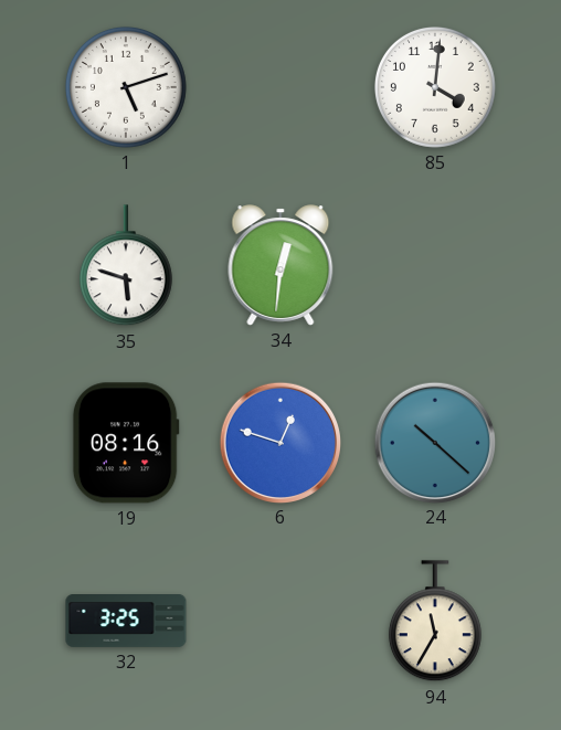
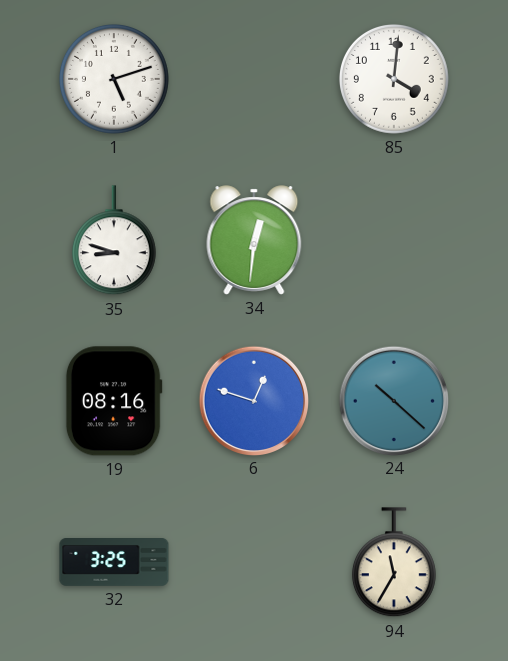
35: 5:48 -> 8:48
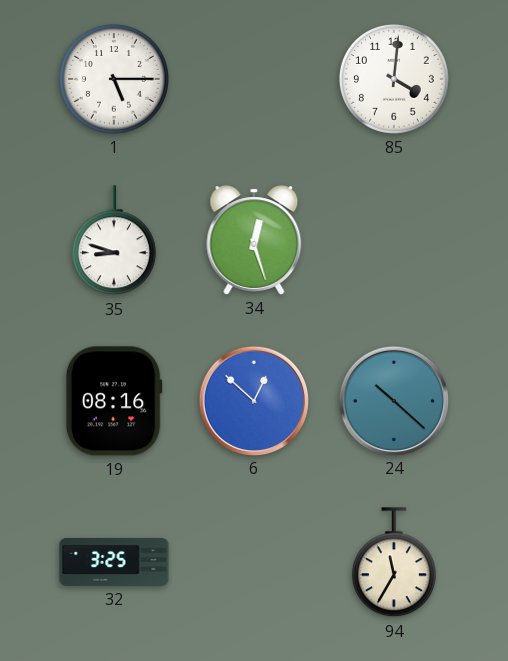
1: 5:12 -> 5:15
34: 12:31 -> 12:27
6: 12:48 -> 12:52
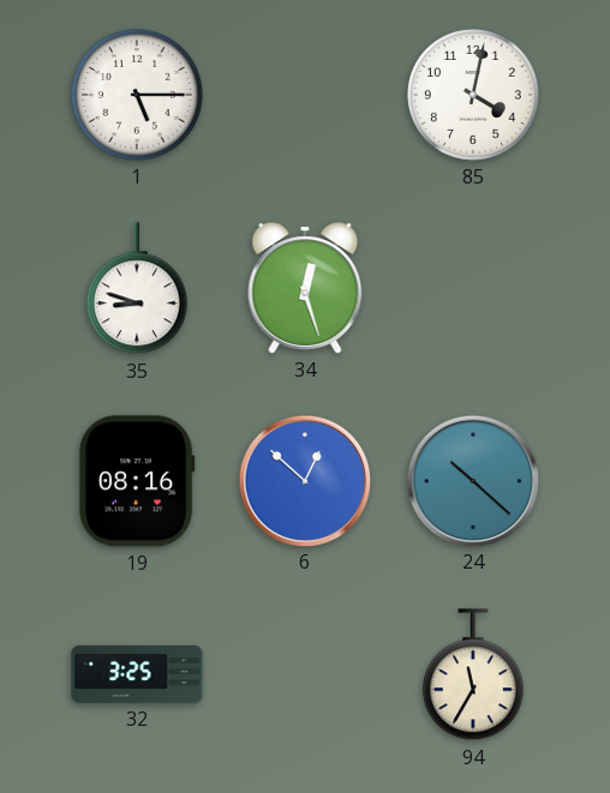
85: 4:01 -> 4:02
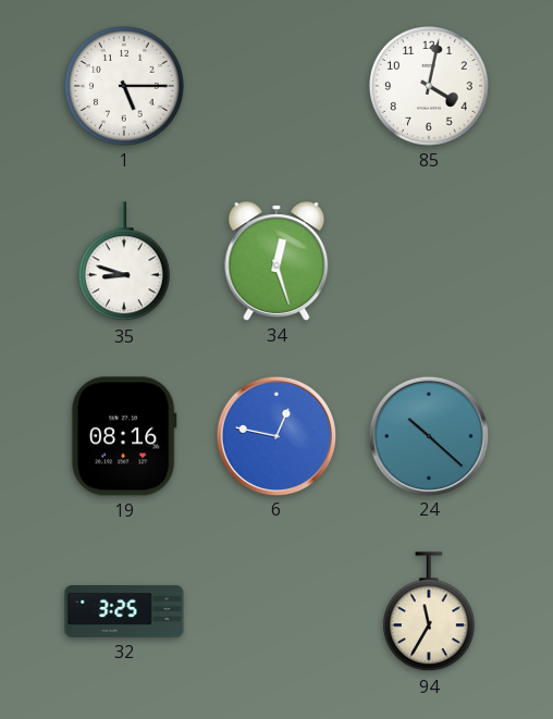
6: 12:52 -> 12:47
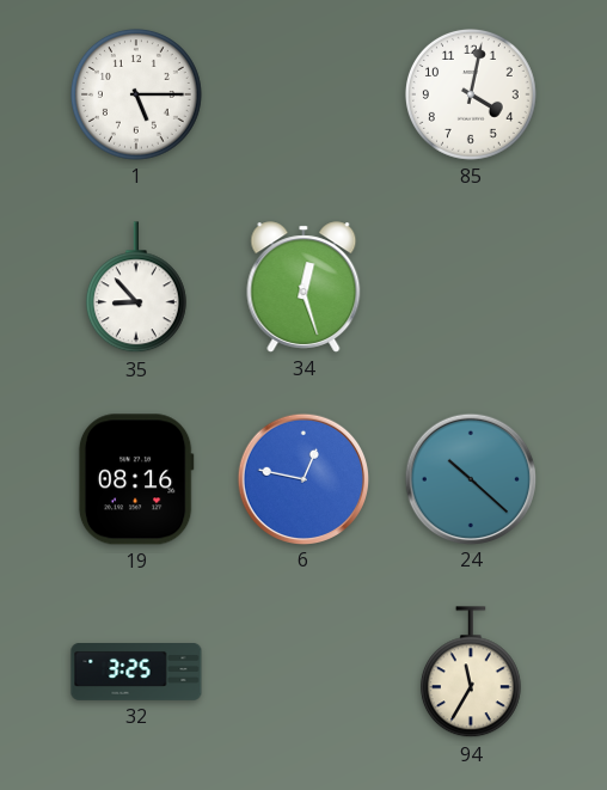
35: 8:48 -> 8:53
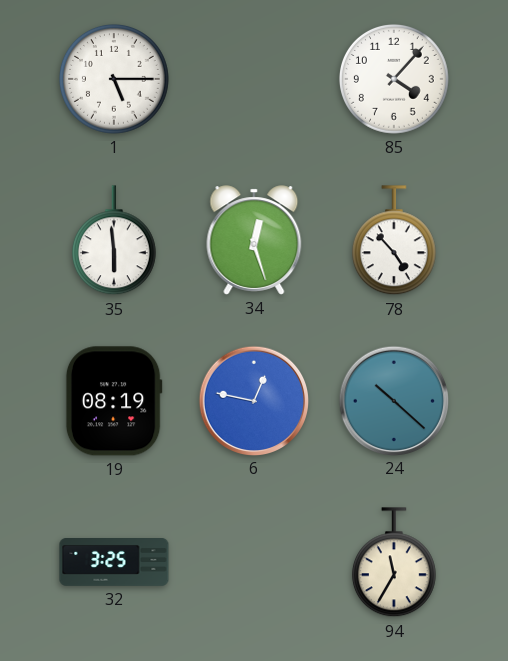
85: 4:02 -> 4:07
35: 8:53 -> 5:59
78: none -> 4:53
19: 08:16 -> 08:19
